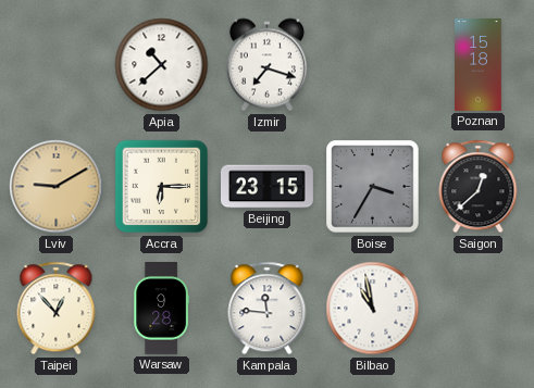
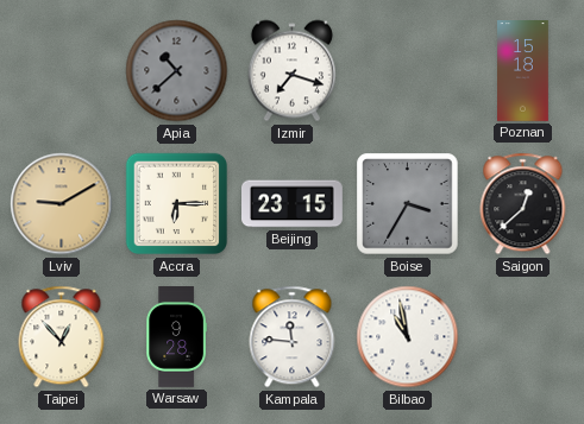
Apia dial: white -> grey
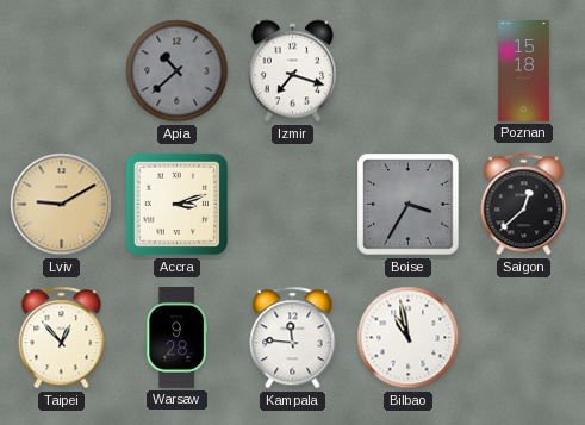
Accra: 6:15 -> 3:12
Beijing: 23:15 -> none
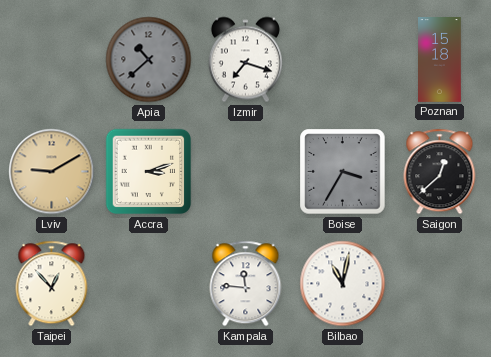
Warsaw: 9:28 -> none
Bilbao: 10:58 -> 11:02
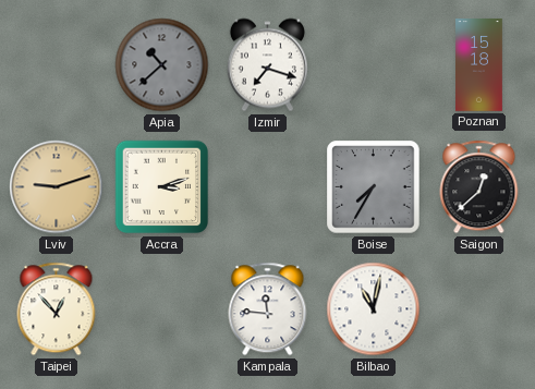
Lviv: 9:10 -> 9:12
Boise: 3:35 -> 7:35
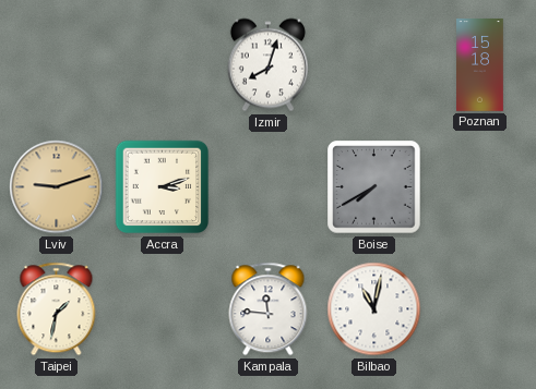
Apia: 10:38 -> none
Izmir: 7:18 -> 8:03
Boise: 7:35 -> 7:40
Saigon: 12:38 -> none
Taipei: 12:53 -> 1:32
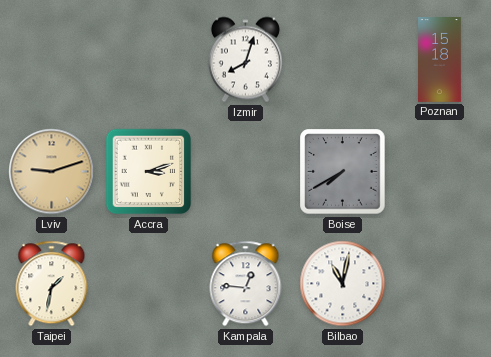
Kampala: 11:46 -> 12:46
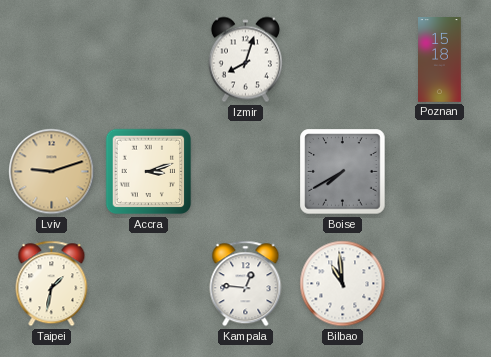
Bilbao: 11:02 -> 10:59
